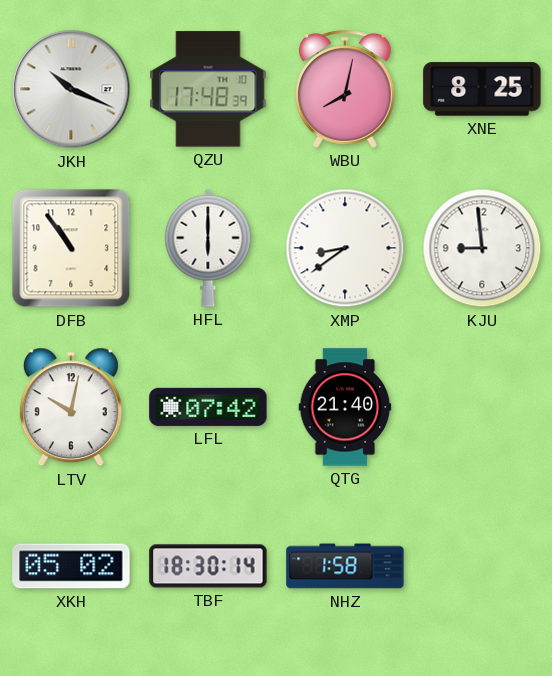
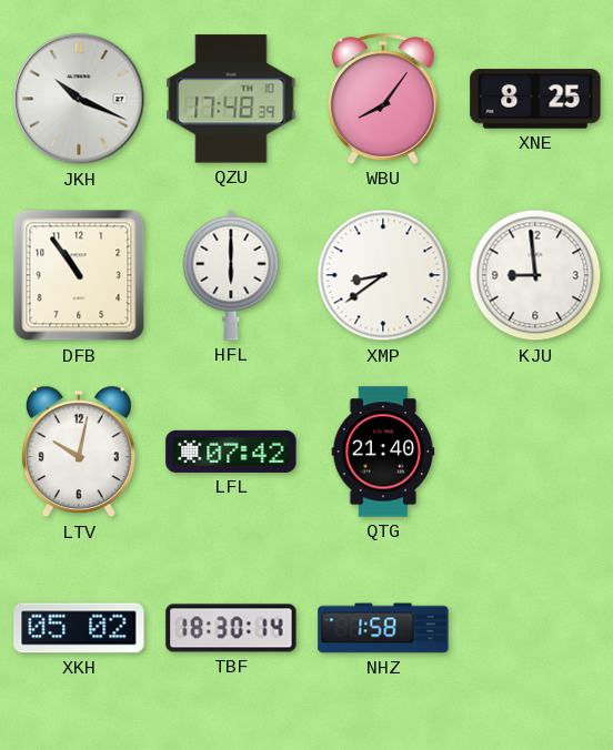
WBU: 8:02 -> 8:06
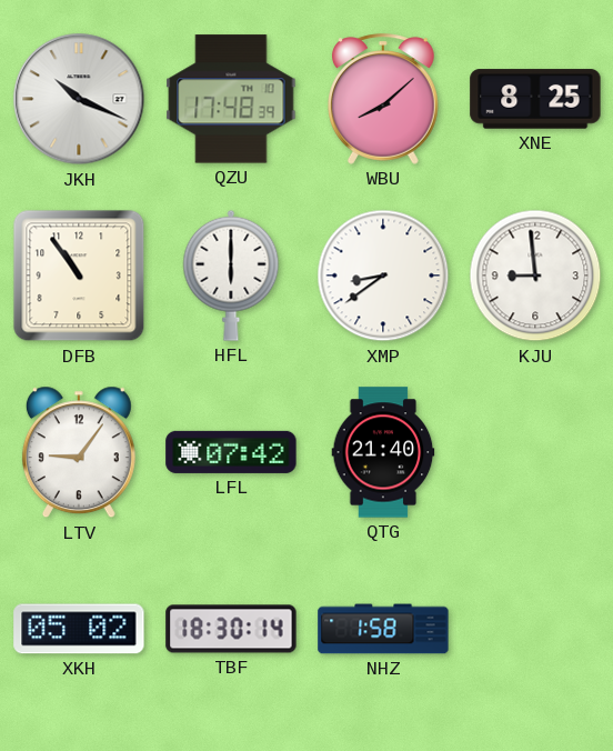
WBU: 8:06 -> 8:08
LTV: 10:02 -> 9:06
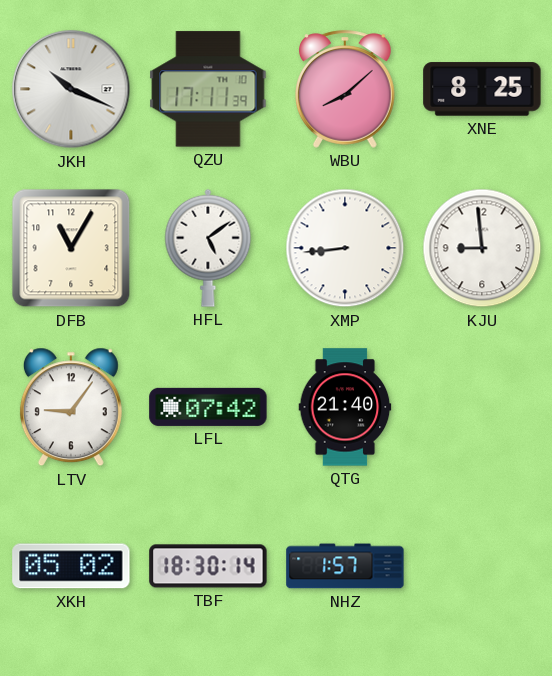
QZU: 17:48 -> 17:11
DFB: 10:54 -> 11:05
HFL: 6:00 -> 5:09
XMP: 8:39 -> 8:44
NHZ: 1:58 -> 1:57
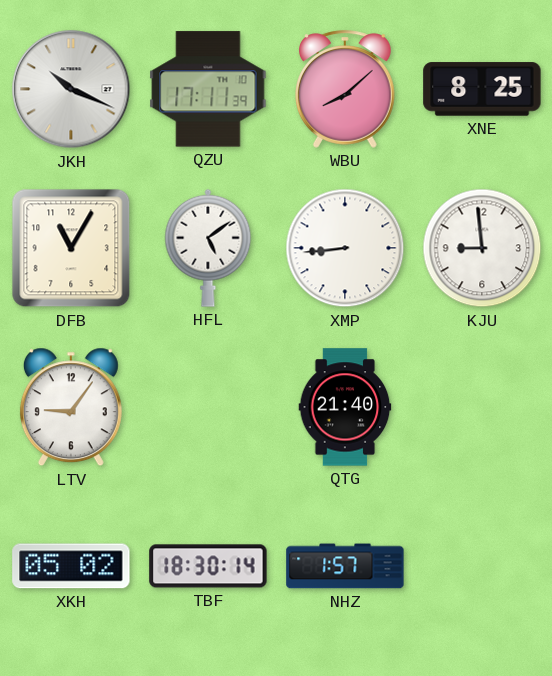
LFL: 07:42 -> none
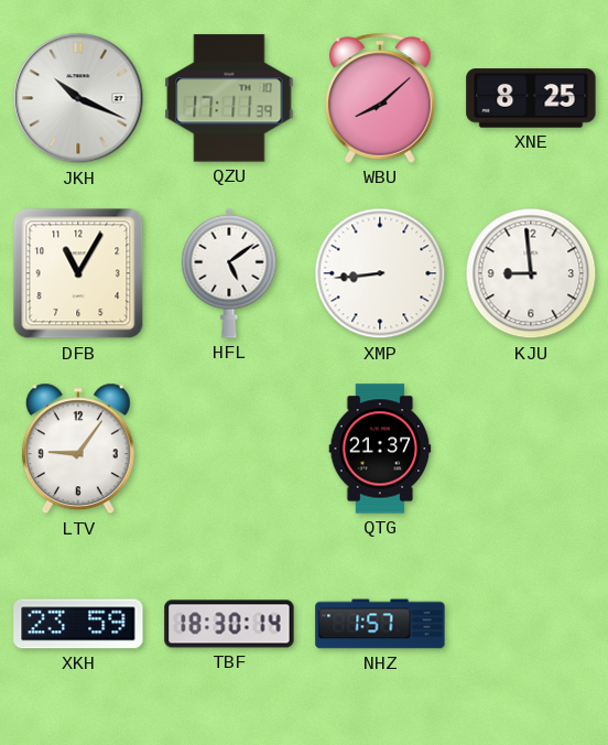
QTG: 21:40 -> 21:37
XKH: 05:02 -> 23:59
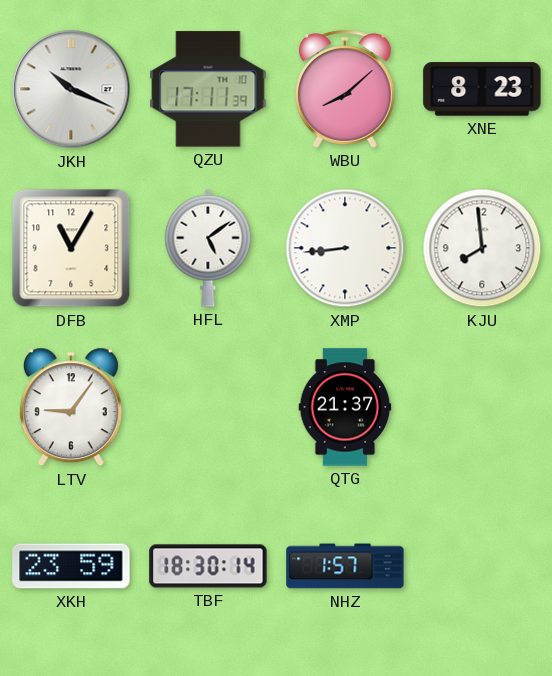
XNE: 8:25 -> 8:23
KJU: 8:59 -> 7:59
